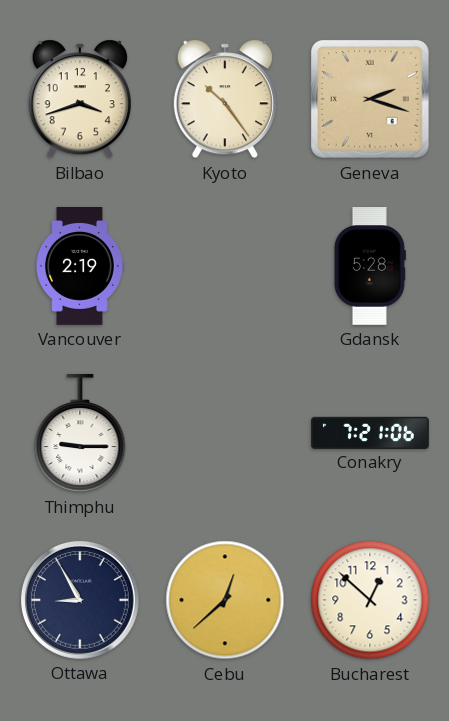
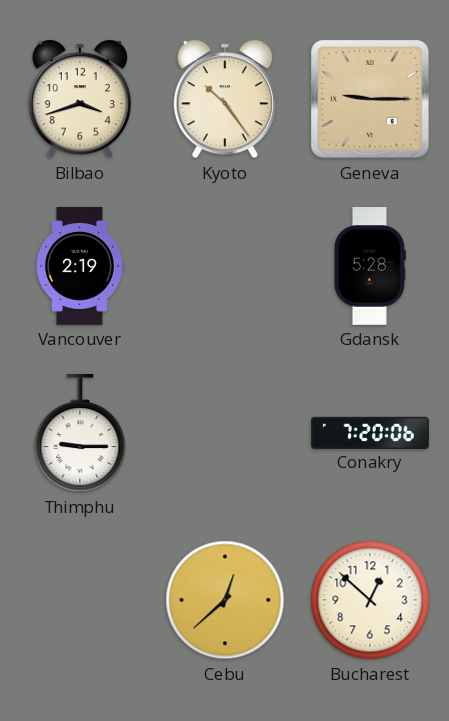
Geneva: 2:18 -> 9:15
Conakry: 7:21 -> 7:20
Ottawa: 8:55 -> none
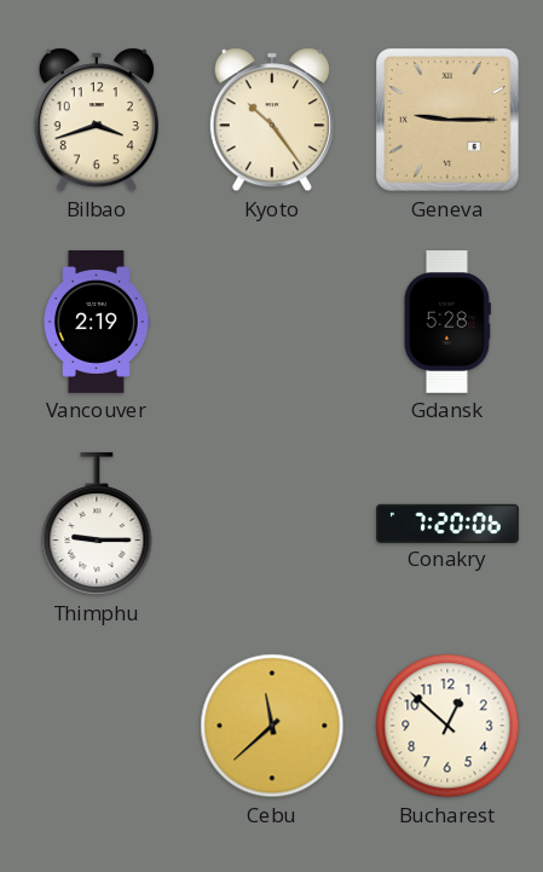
Cebu: 12:38 -> 11:38
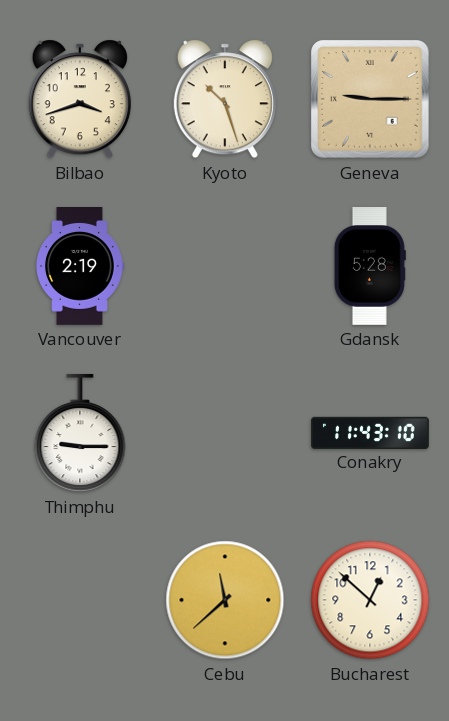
Kyoto: 10:24 -> 10:27
Conakry: 7:20 -> 11:43
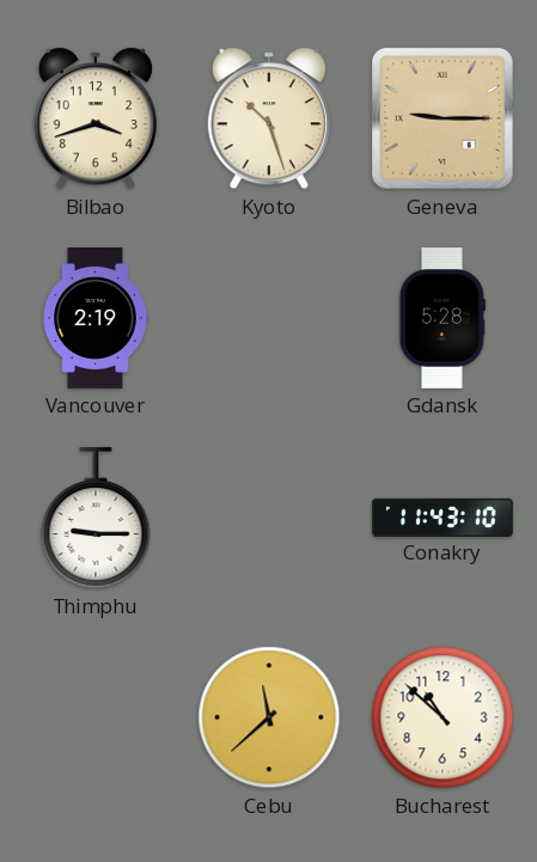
Bucharest: 12:52 -> 10:52
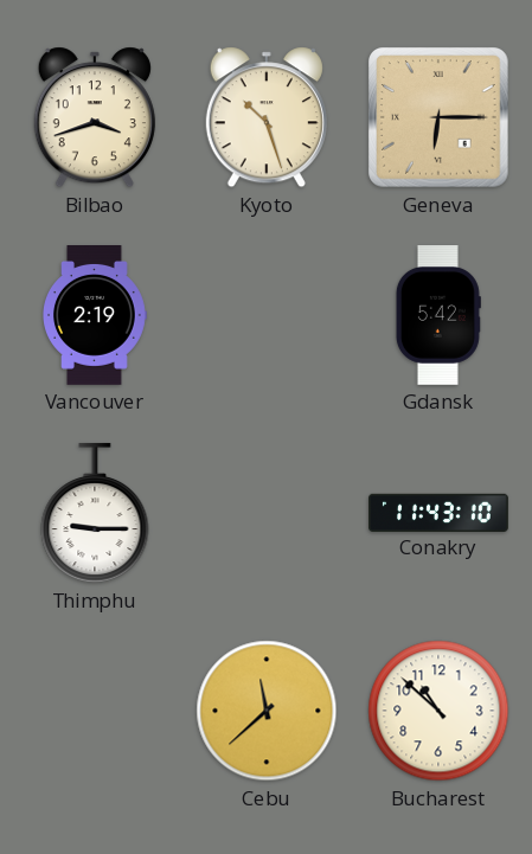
Geneva: 9:15 -> 6:15
Gdansk: 5:28 -> 5:42
